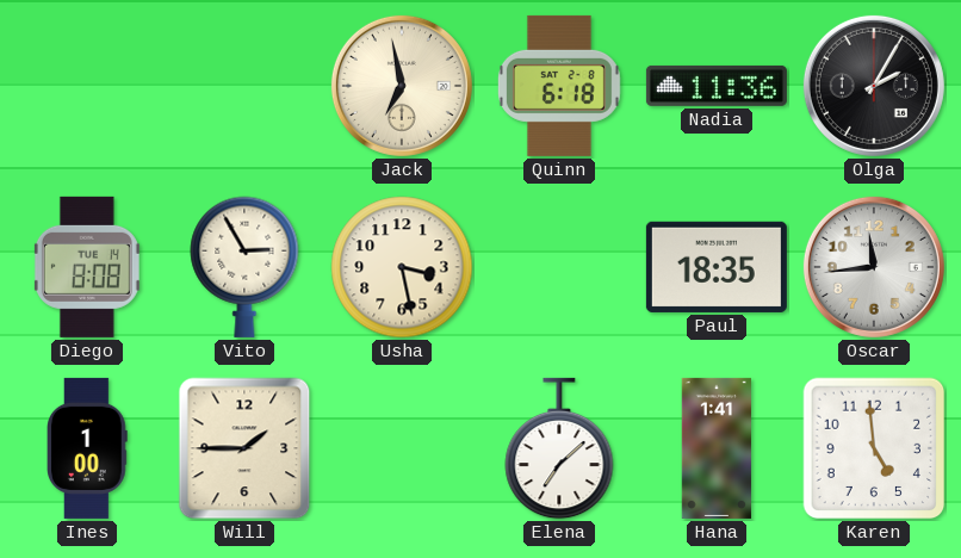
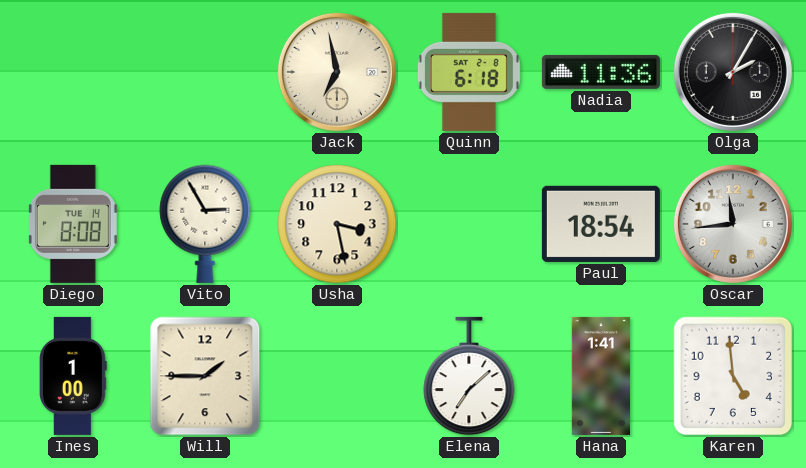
Paul: 18:35 -> 18:54
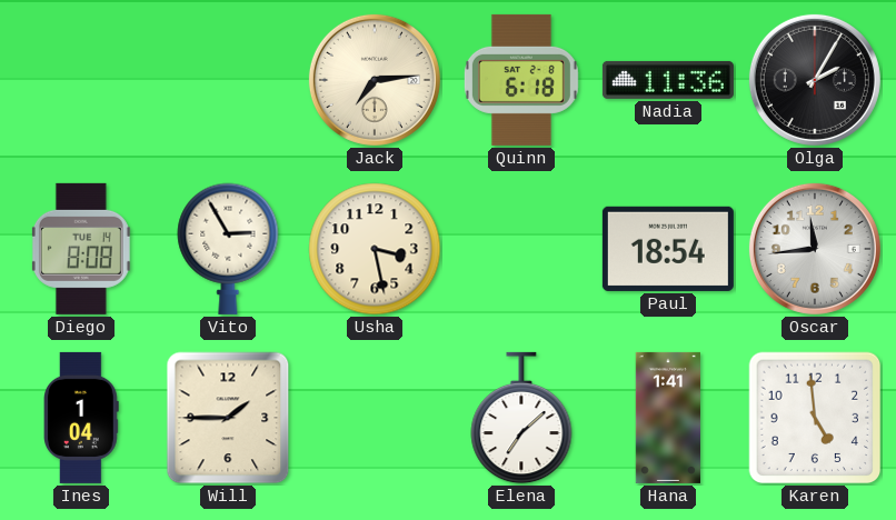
Jack: 6:58 -> 7:14
Ines: 1:00 -> 1:04
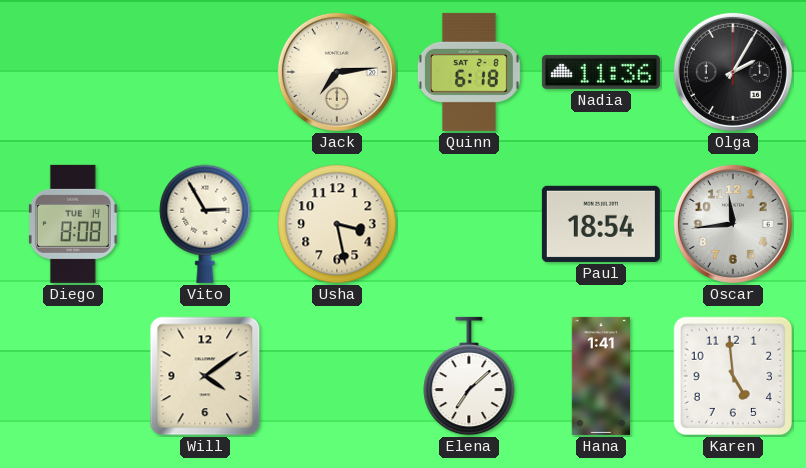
Ines: 1:04 -> none
Will: 1:45 -> 4:09
